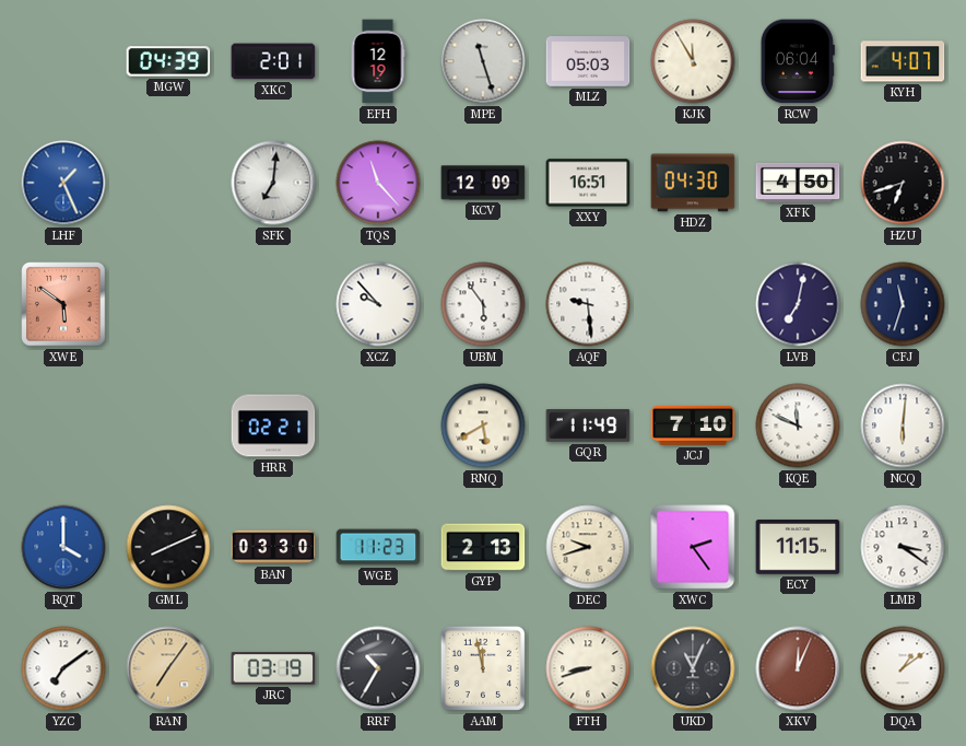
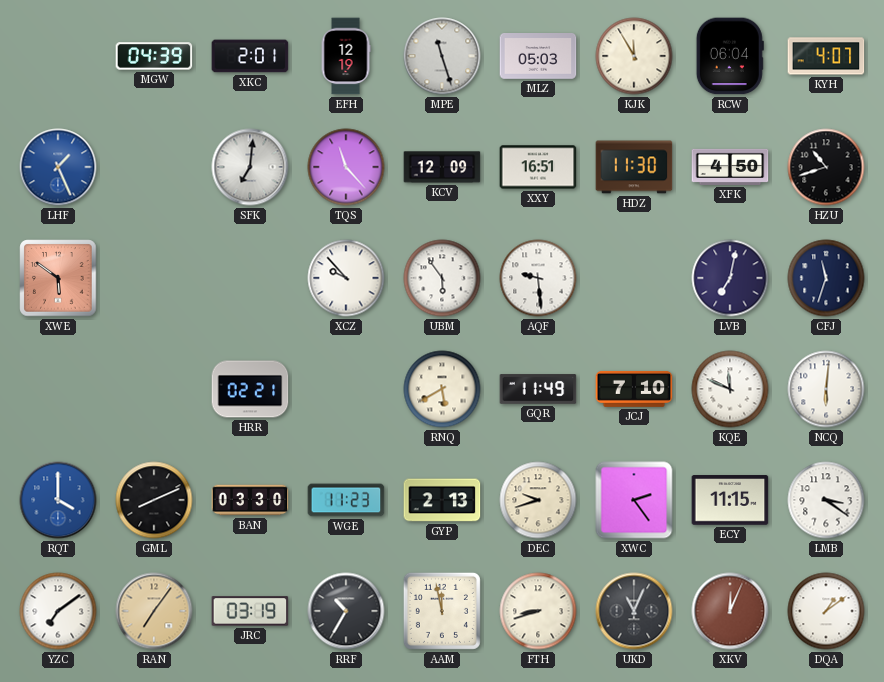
HDZ: 04:30 -> 11:30
HZU: 6:42 -> 10:42
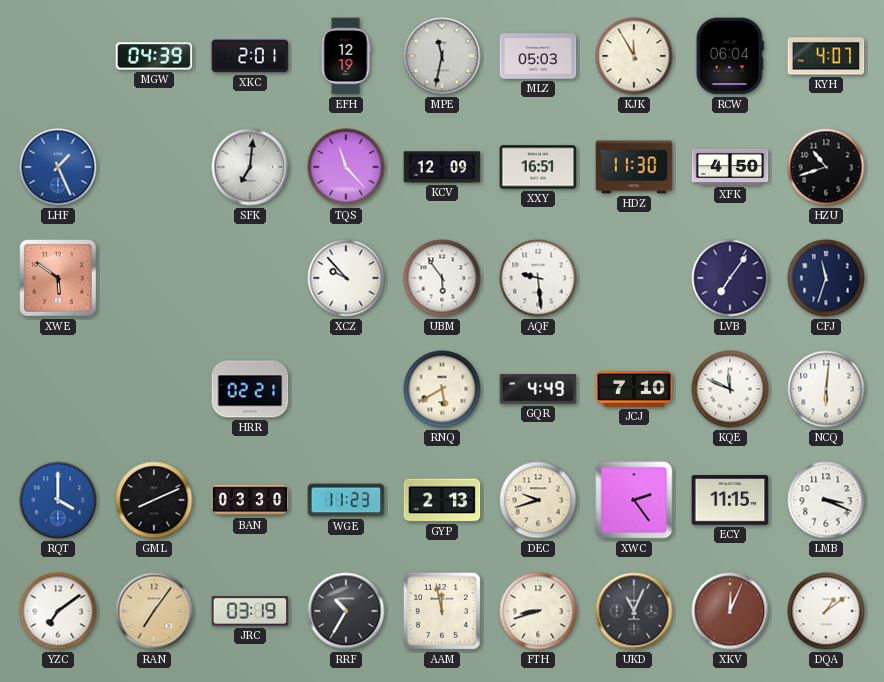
MPE: 11:27 -> 11:32
LVB: 7:02 -> 7:06
GQR: 11:49 -> 4:49
LMB: 3:21 -> 3:19
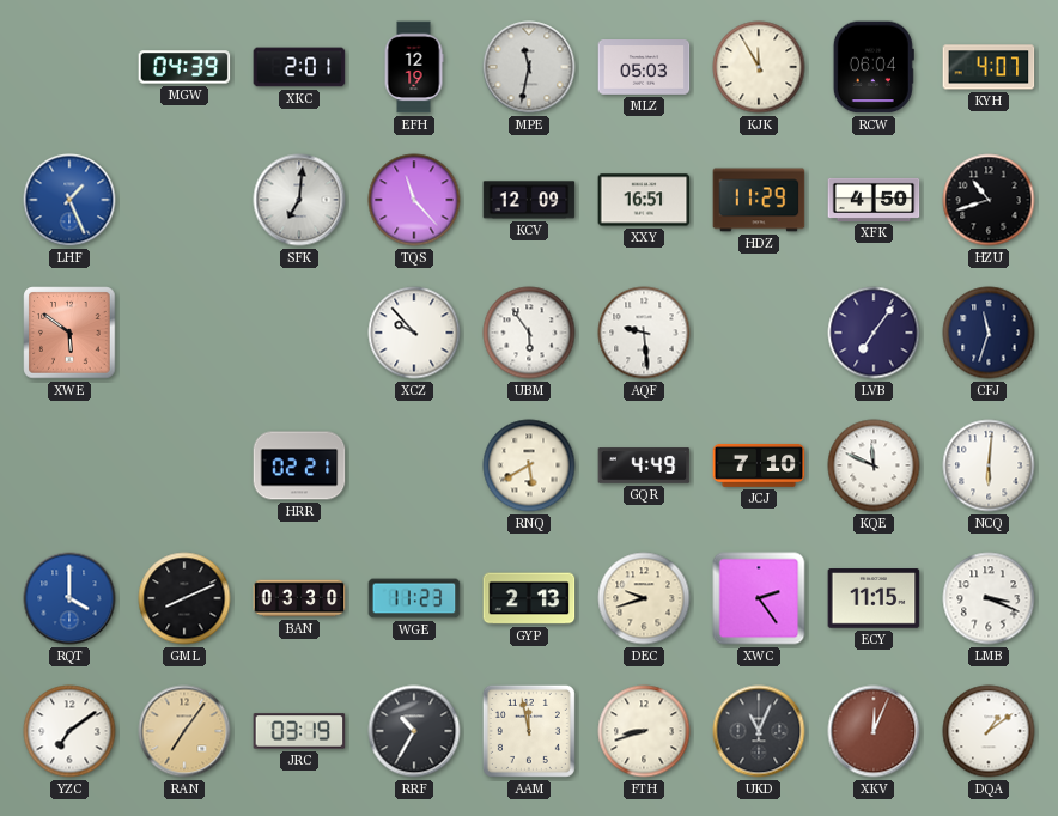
HDZ: 11:30 -> 11:29
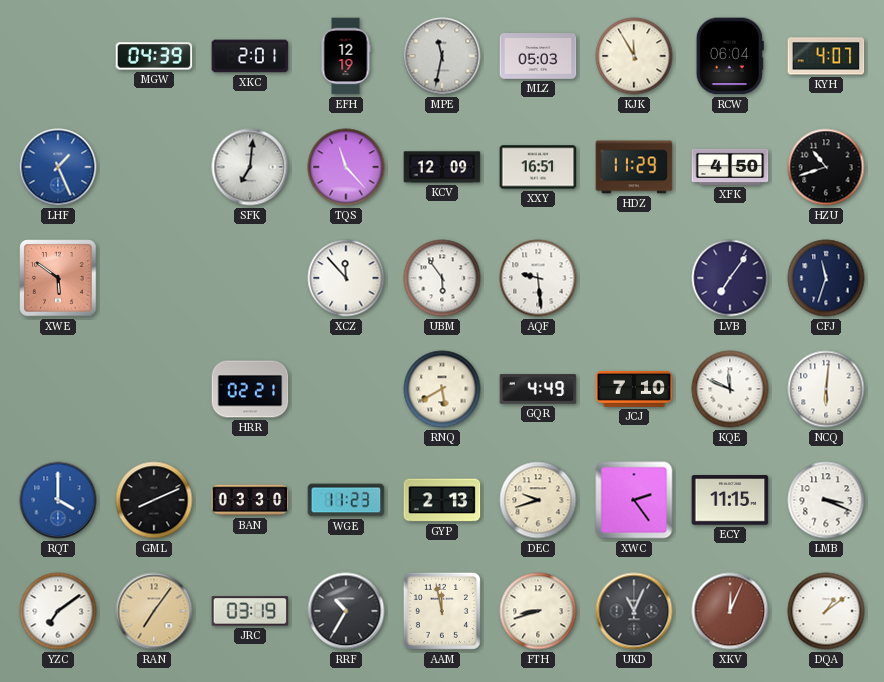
XCZ: 9:53 -> 11:53
